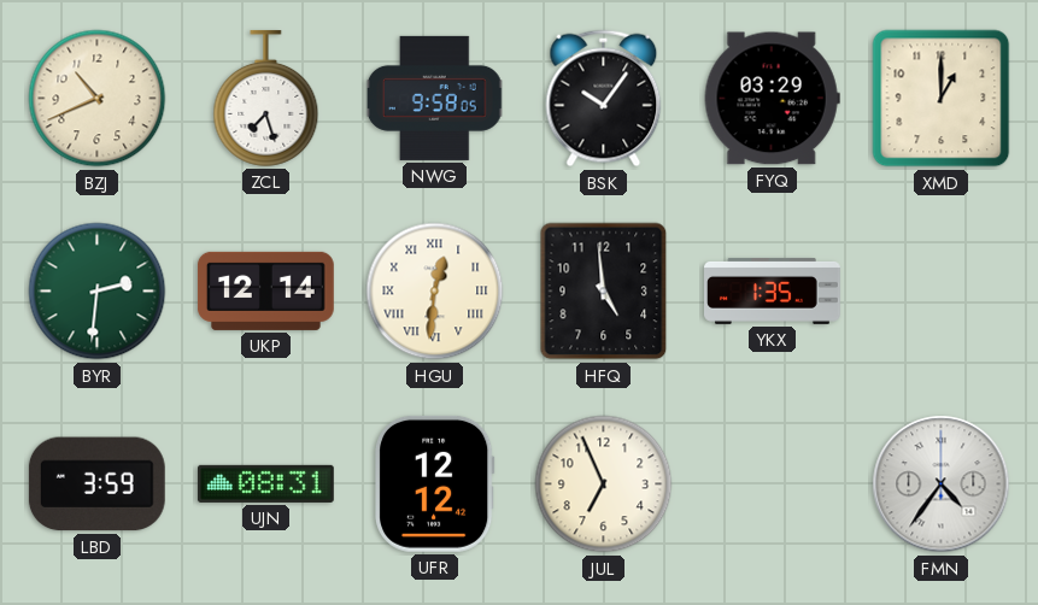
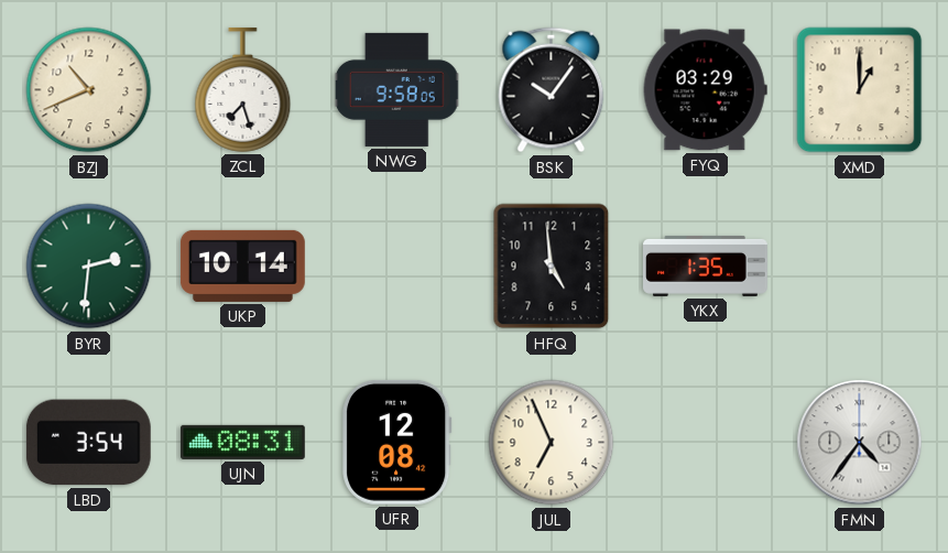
UKP: 12:14 -> 10:14
HGU: 12:31 -> none
LBD: 3:59 -> 3:54
UFR: 12:12 -> 12:08
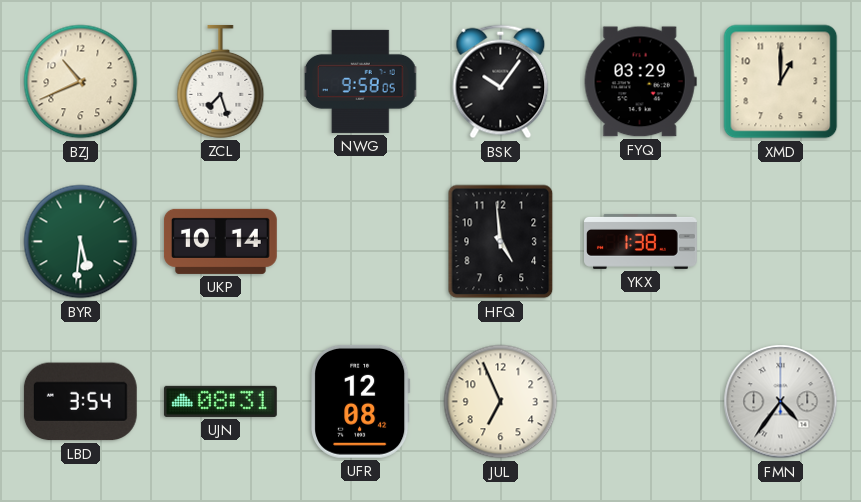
BYR: 2:31 -> 5:31
YKX: 1:35 -> 1:38
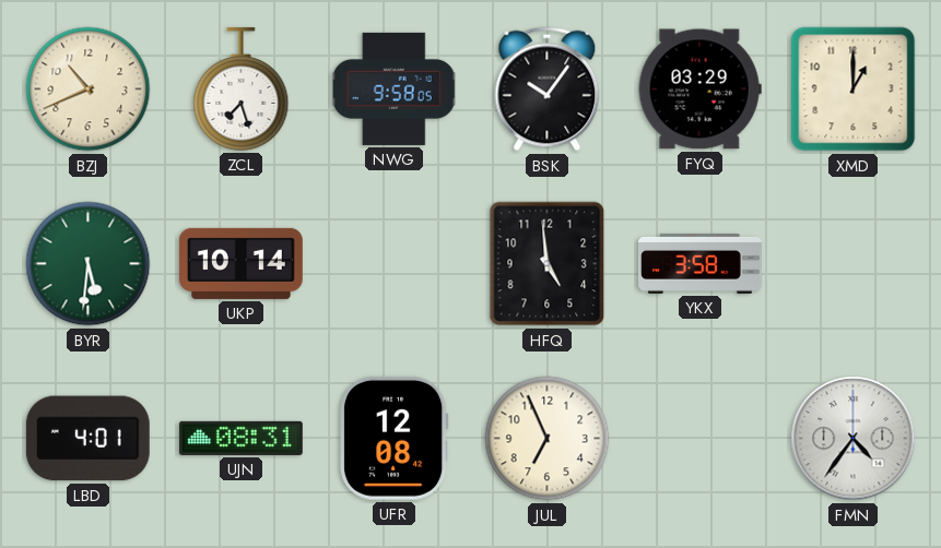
YKX: 1:38 -> 3:58
LBD: 3:54 -> 4:01
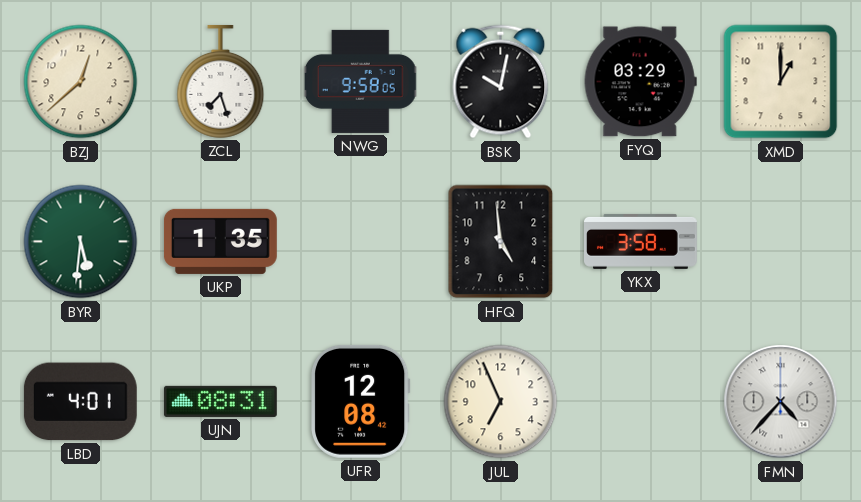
BZJ: 10:41 -> 12:38
BSK: 10:06 -> 10:02
UKP: 10:14 -> 1:35
FMN: 4:36 -> 4:37
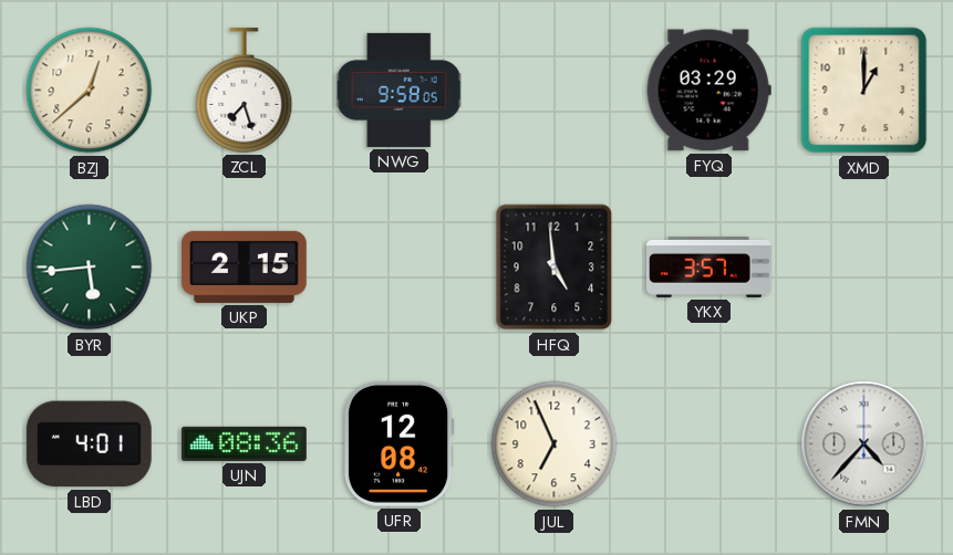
BSK: 10:02 -> none
BYR: 5:31 -> 5:44
UKP: 1:35 -> 2:15
YKX: 3:58 -> 3:57
UJN: 08:31 -> 08:36
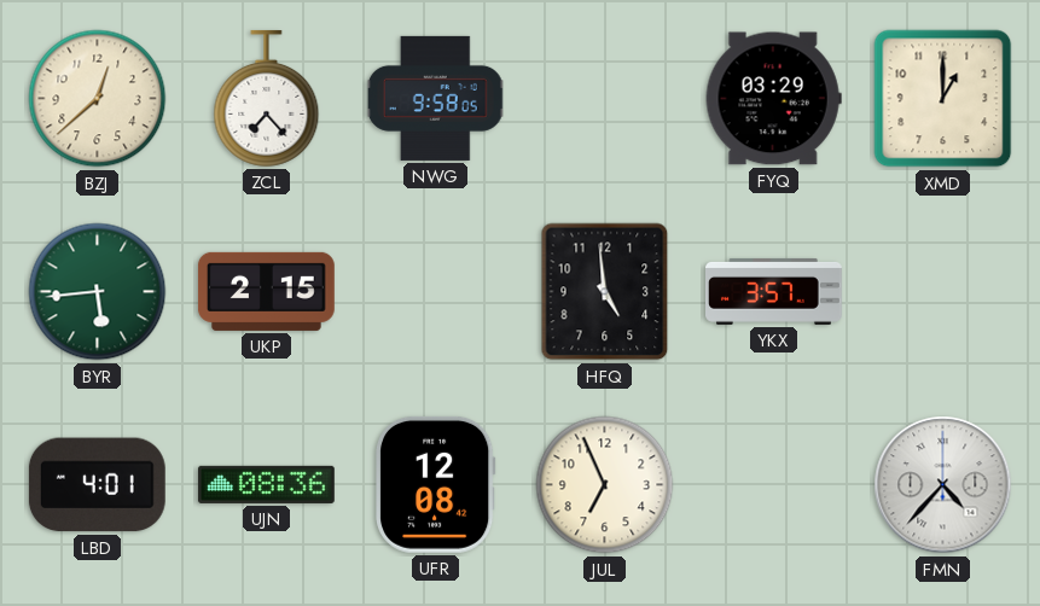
ZCL: 7:27 -> 7:23
